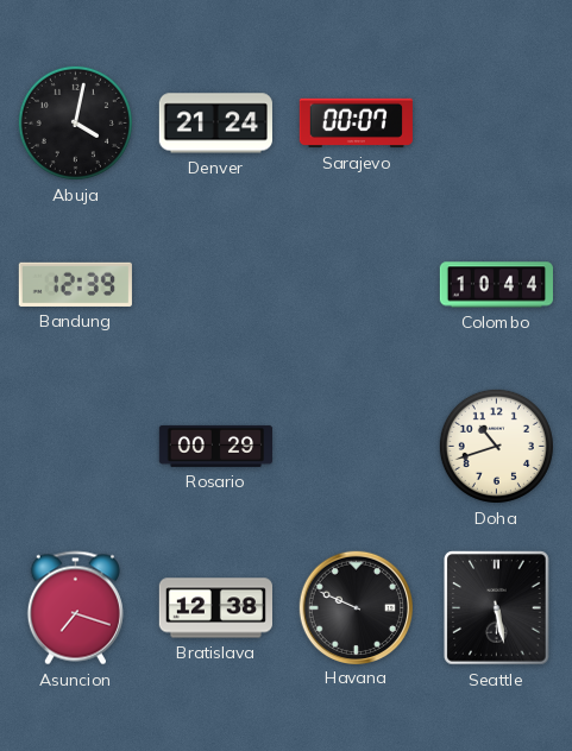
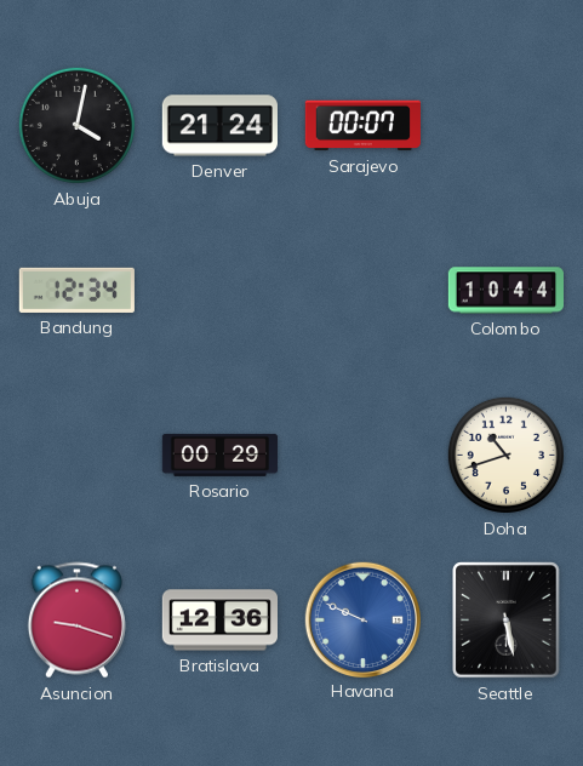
Bandung: 12:39 -> 12:34
Asuncion: 7:18 -> 9:18
Bratislava: 12:38 -> 12:36
Havana dial: black -> blue
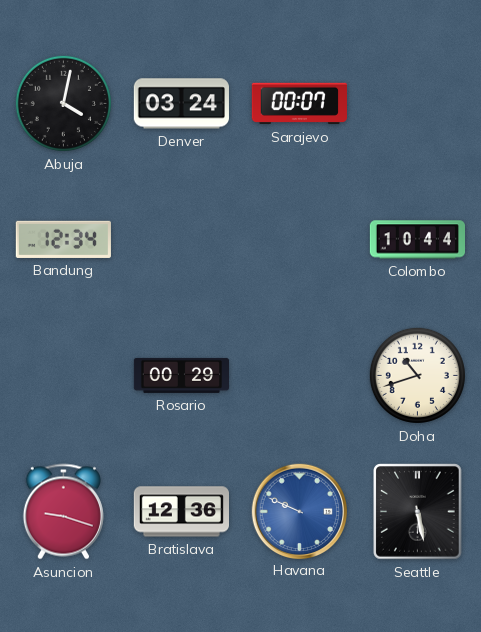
Denver: 21:24 -> 03:24
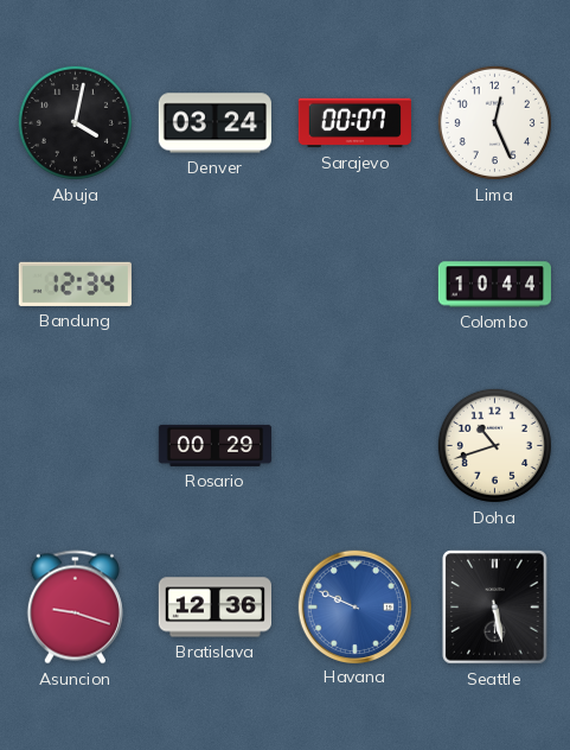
Lima: none -> 12:26
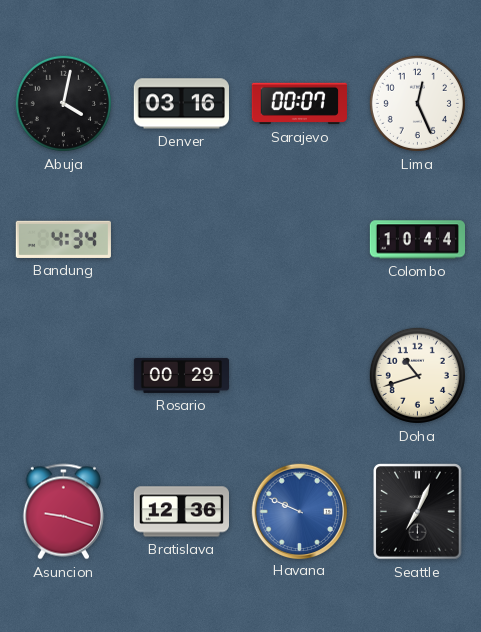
Denver: 03:24 -> 03:16
Bandung: 12:34 -> 4:34
Seattle: 5:28 -> 7:04
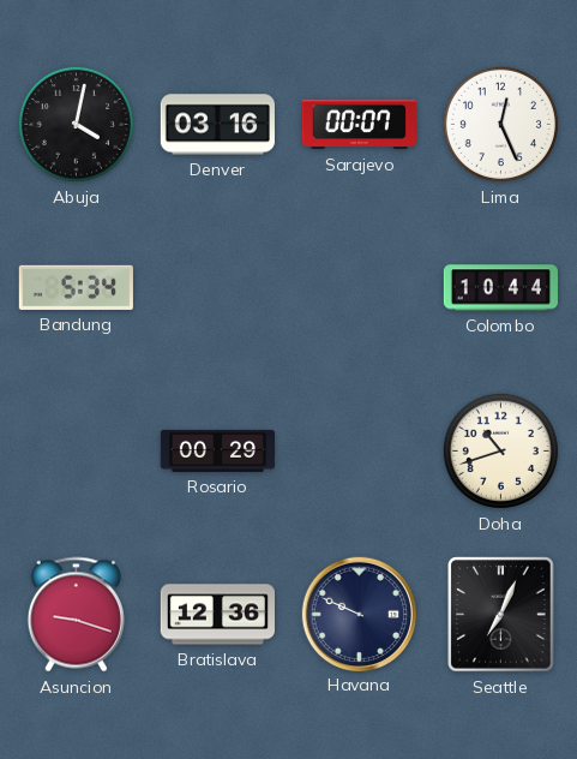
Bandung: 4:34 -> 5:34
Havana dial: blue -> navy
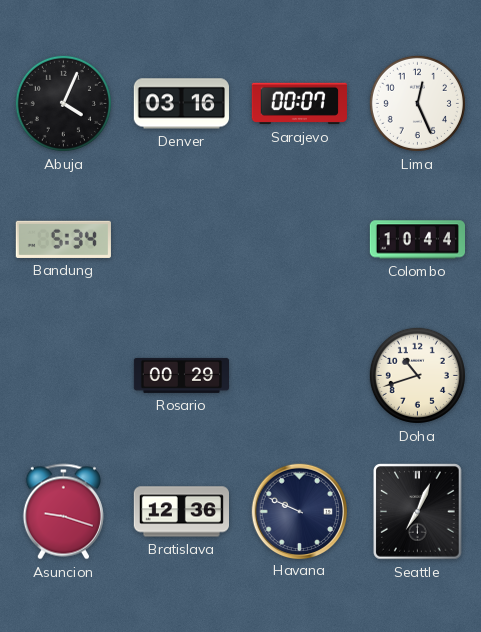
Abuja: 4:02 -> 4:04
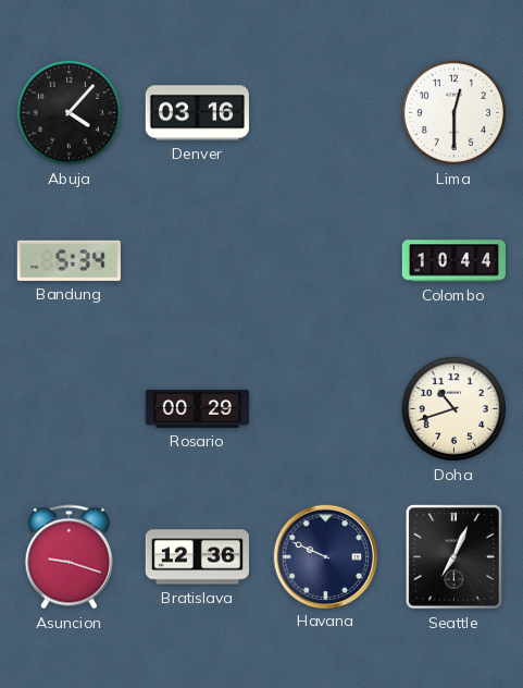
Abuja: 4:04 -> 4:07
Sarajevo: 00:07 -> none
Lima: 12:26 -> 12:30
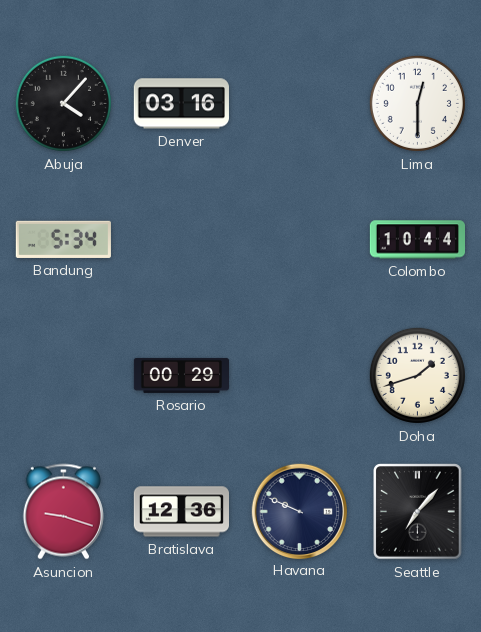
Doha: 10:42 -> 1:42
Seattle: 7:04 -> 7:07
